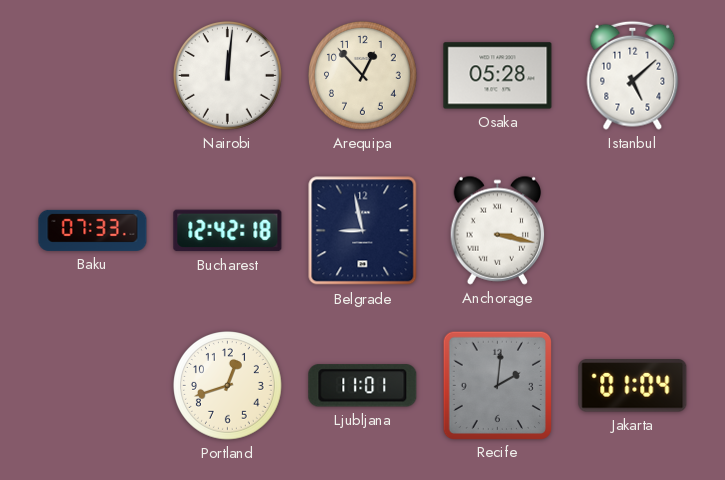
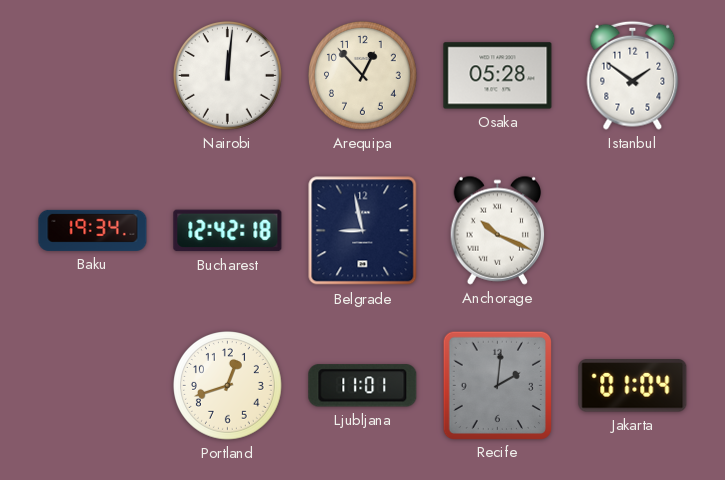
Istanbul: 5:08 -> 1:51
Baku: 07:33 -> 19:34
Anchorage: 3:17 -> 10:19
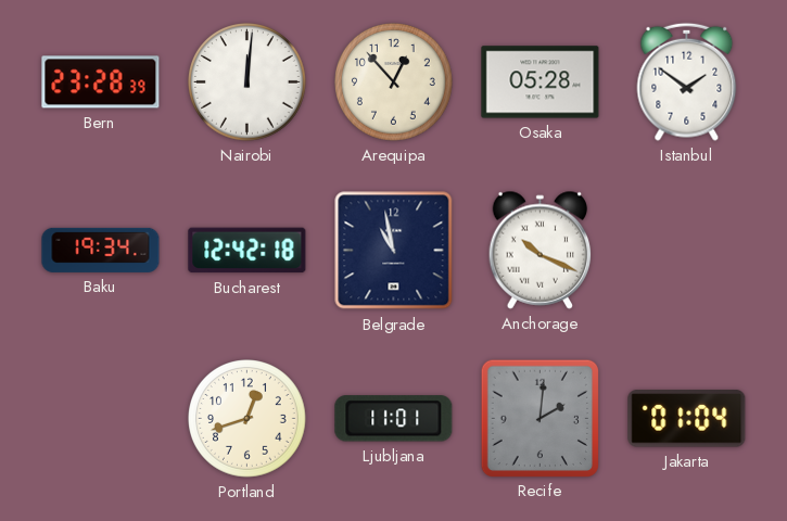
Bern: none -> 23:28
Belgrade: 8:58 -> 10:58
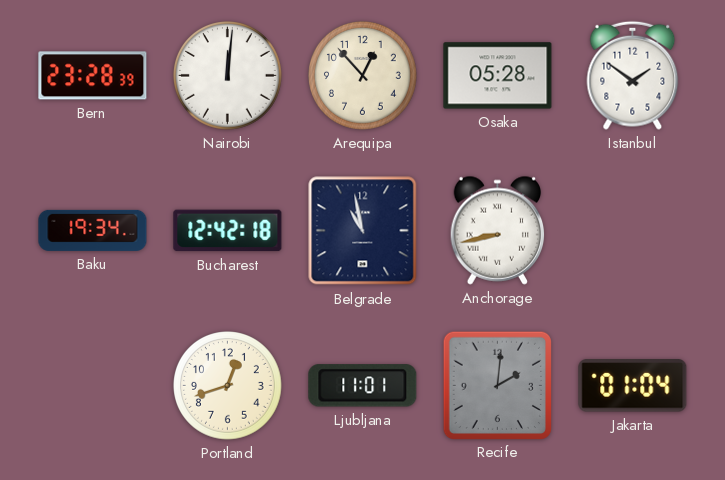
Anchorage: 10:19 -> 8:43
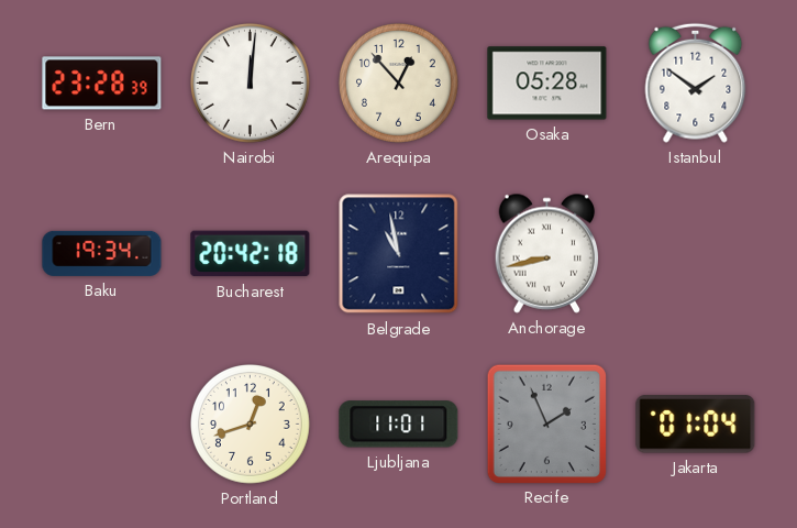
Bucharest: 12:42 -> 20:42
Recife: 2:01 -> 1:56
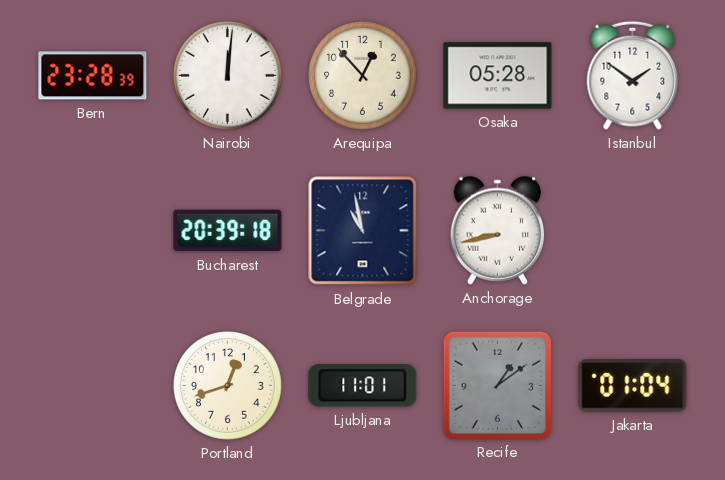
Baku: 19:34 -> none
Bucharest: 20:42 -> 20:39
Recife: 1:56 -> 1:09
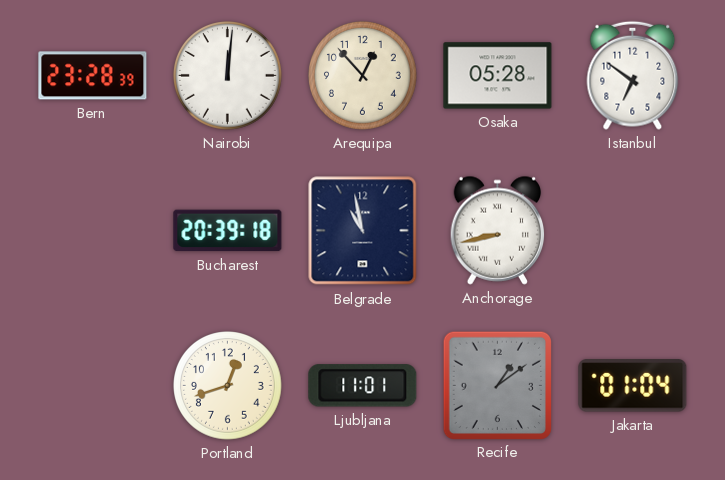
Istanbul: 1:51 -> 6:51
